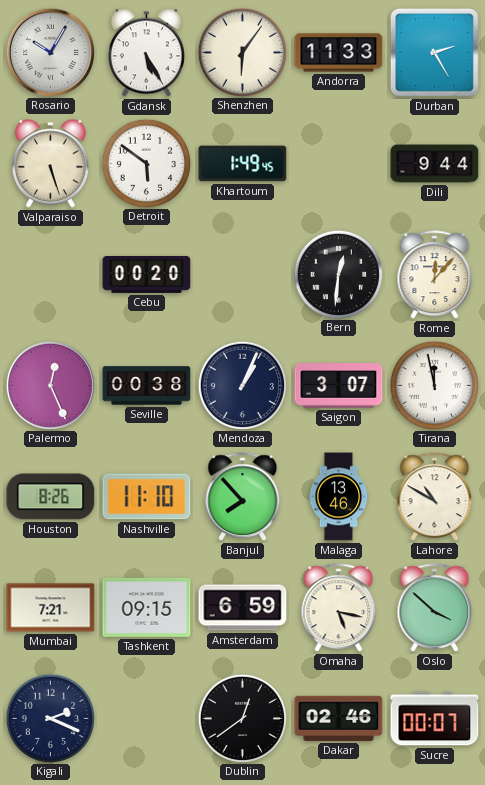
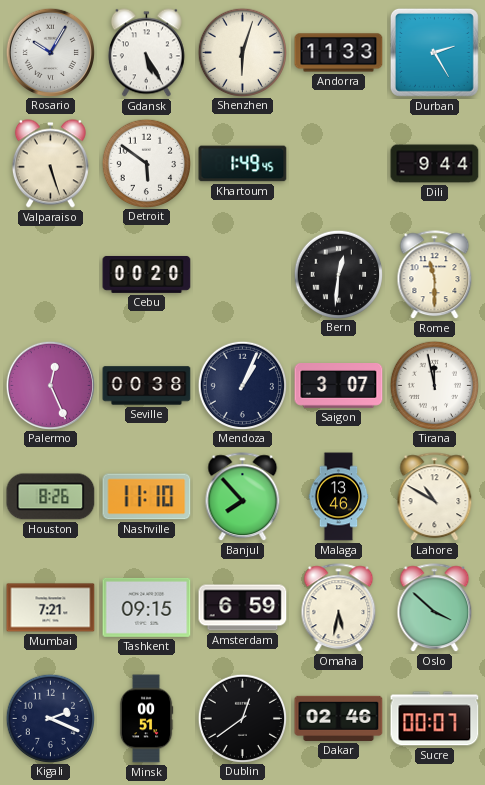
Shenzhen: 6:06 -> 6:03
Rome: 12:07 -> 11:30
Omaha: 5:17 -> 5:32
Minsk: none -> 00:51
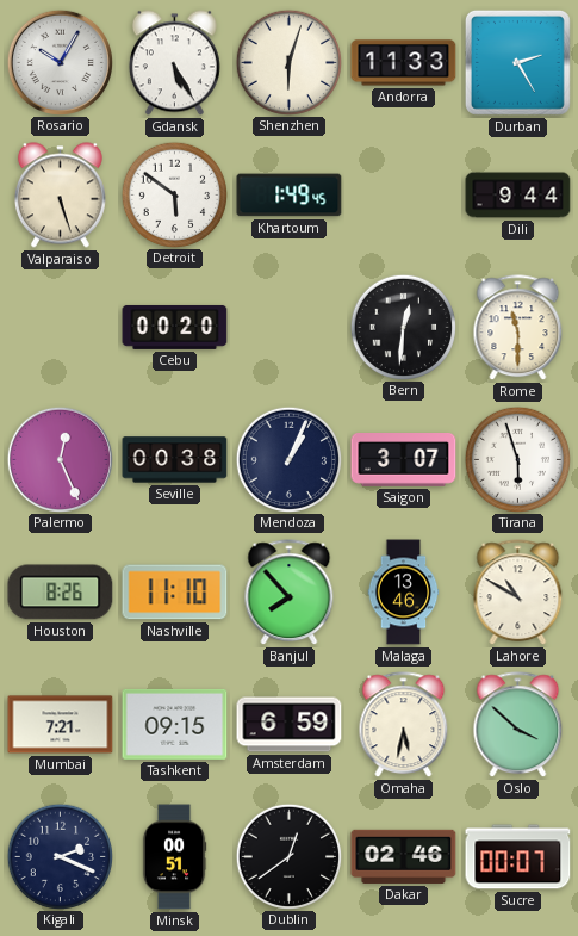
Tirana: 11:58 -> 5:57
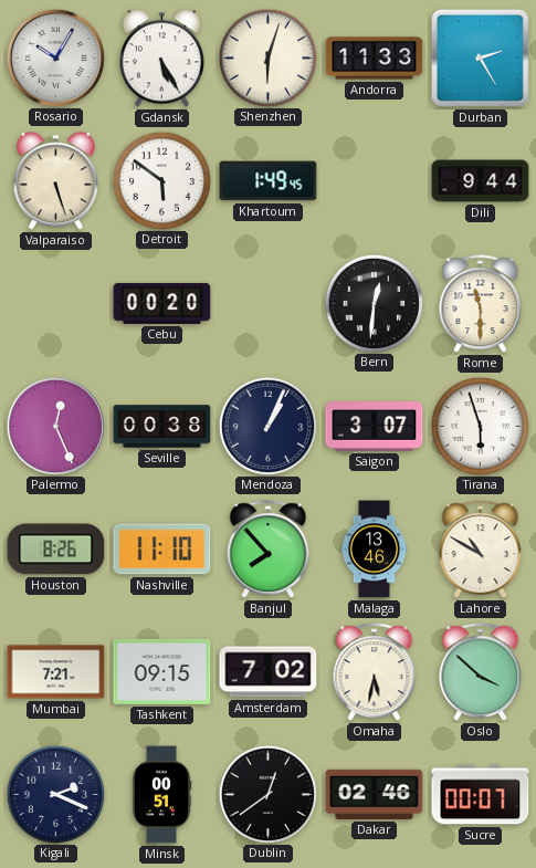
Amsterdam: 6:59 -> 7:02
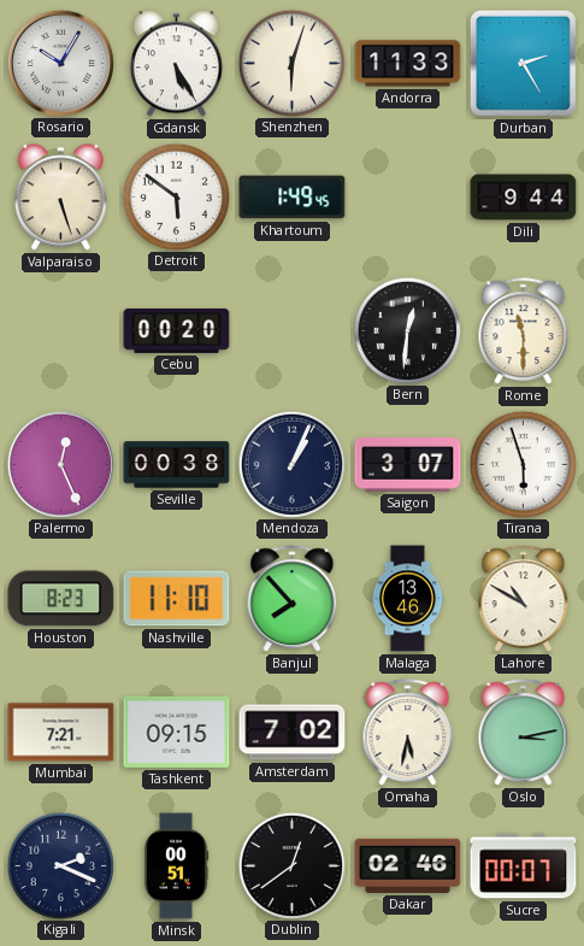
Houston: 8:26 -> 8:23
Oslo: 3:52 -> 3:13
